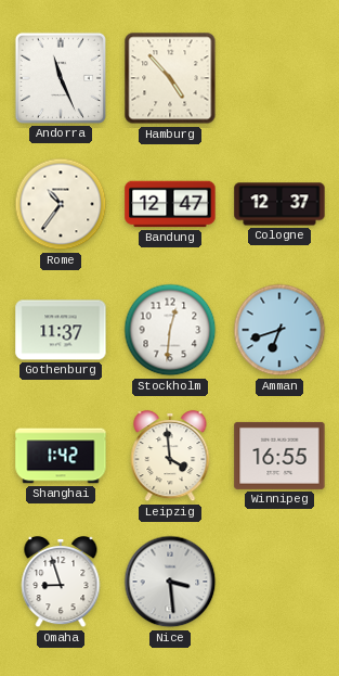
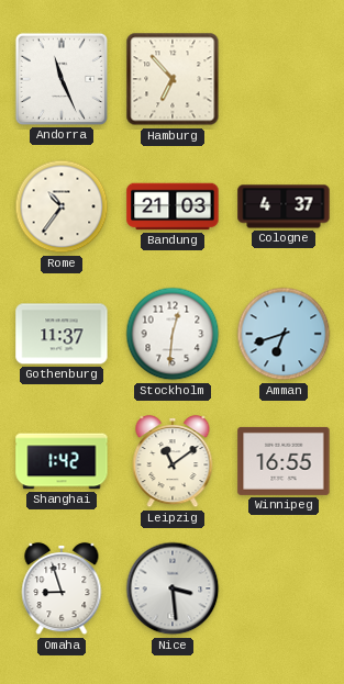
Hamburg: 4:53 -> 6:53
Bandung: 12:47 -> 21:03
Cologne: 12:37 -> 4:37
Leipzig: 3:59 -> 11:09
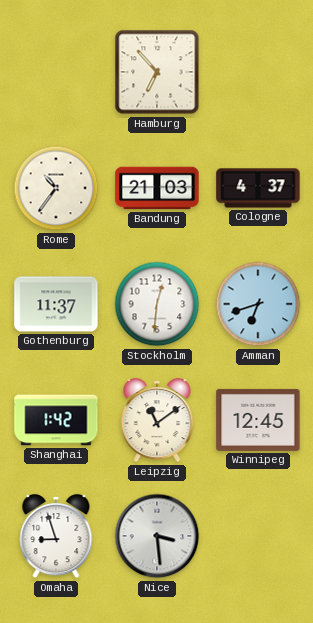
Andorra: 11:26 -> none
Winnipeg: 16:55 -> 12:45
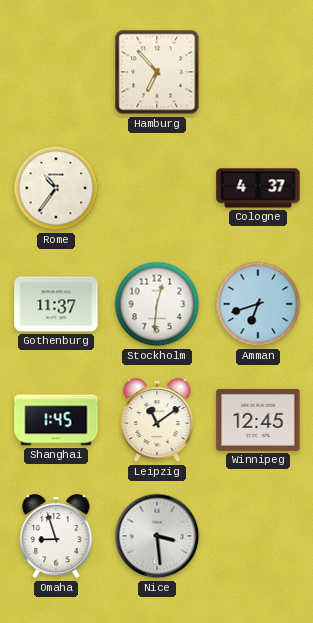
Bandung: 21:03 -> none
Shanghai: 1:42 -> 1:45
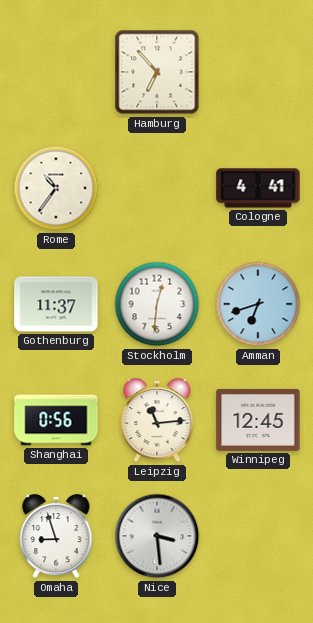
Cologne: 4:37 -> 4:41
Shanghai: 1:45 -> 0:56
Leipzig: 11:09 -> 11:14
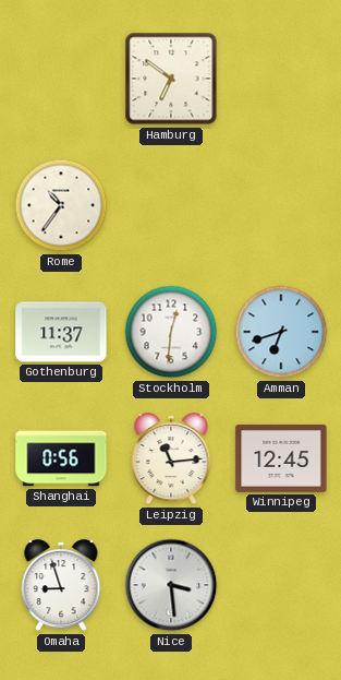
Hamburg: 6:53 -> 6:51
Cologne: 4:41 -> none
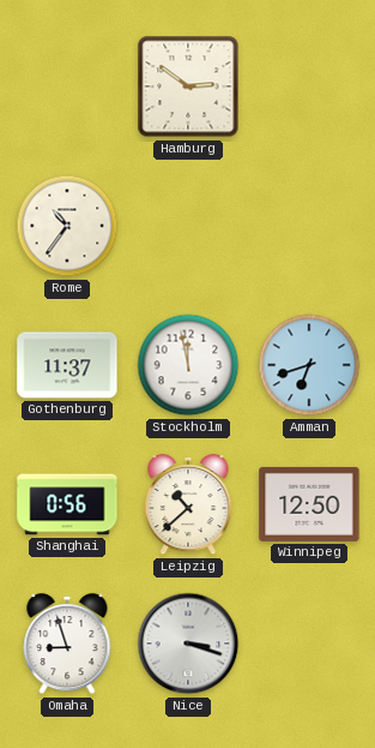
Hamburg: 6:51 -> 2:51
Stockholm: 12:31 -> 11:58
Leipzig: 11:14 -> 10:38
Winnipeg: 12:45 -> 12:50
Nice: 3:29 -> 3:18
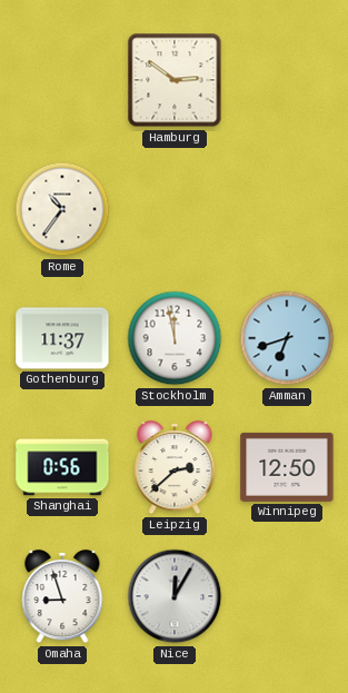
Leipzig: 10:38 -> 2:38
Nice: 3:18 -> 12:05
